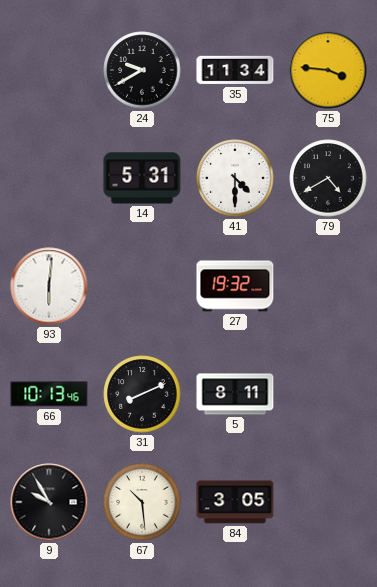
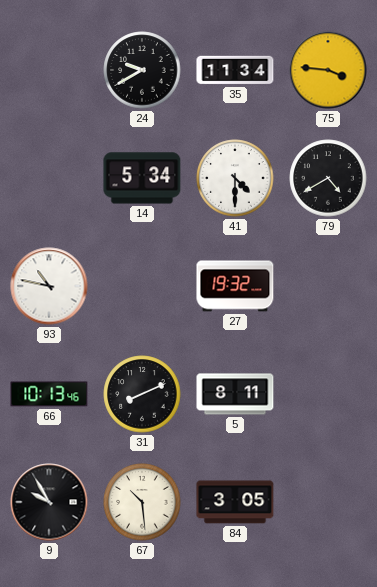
14: 5:31 -> 5:34
93: 6:01 -> 10:47
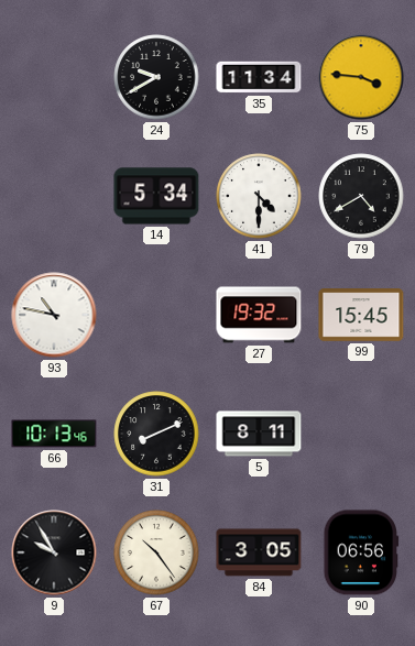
99: none -> 15:45
67: 10:29 -> 10:24
90: none -> 06:56
